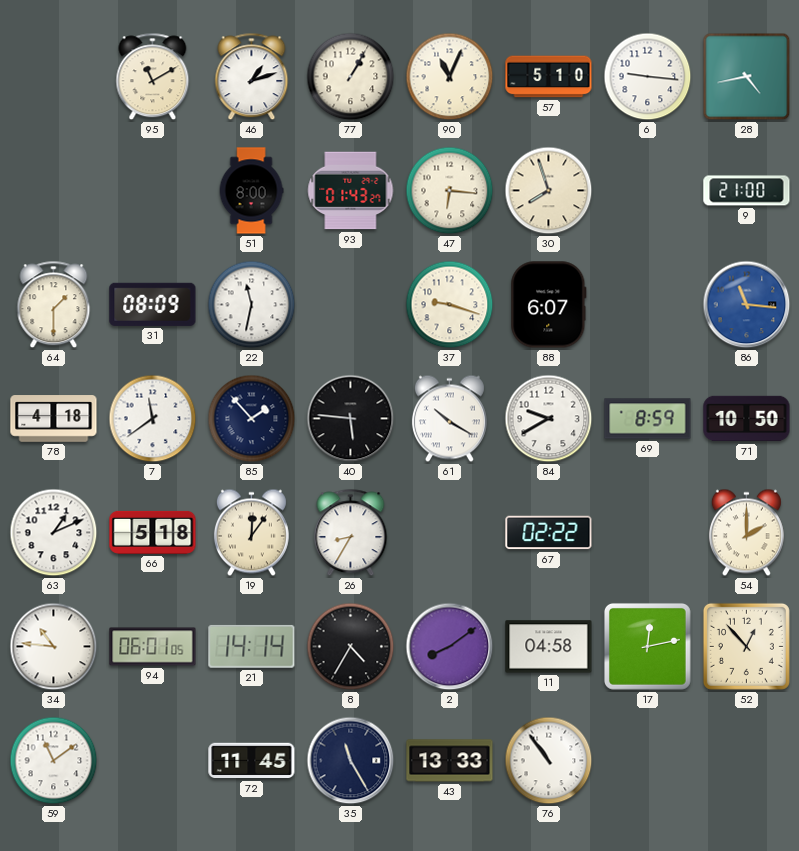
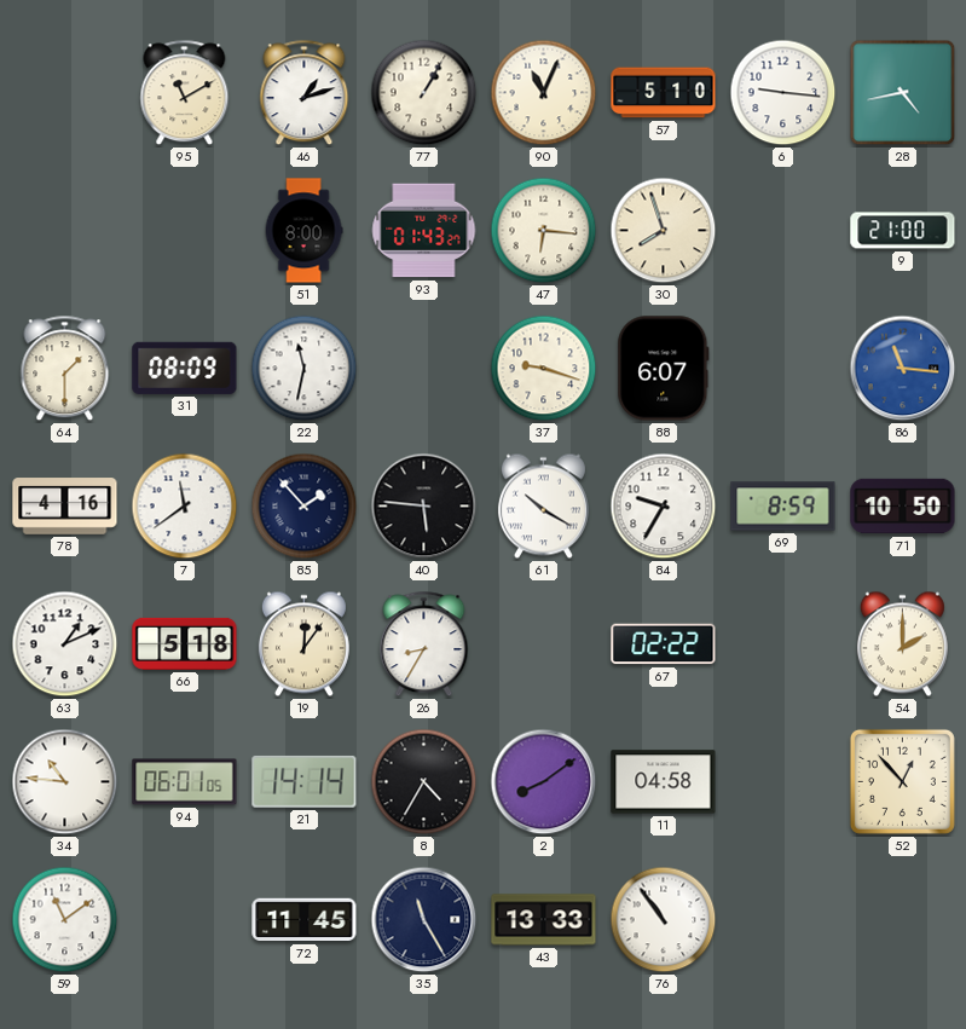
78: 4:18 -> 4:16
84: 9:40 -> 9:35
17: 12:13 -> none
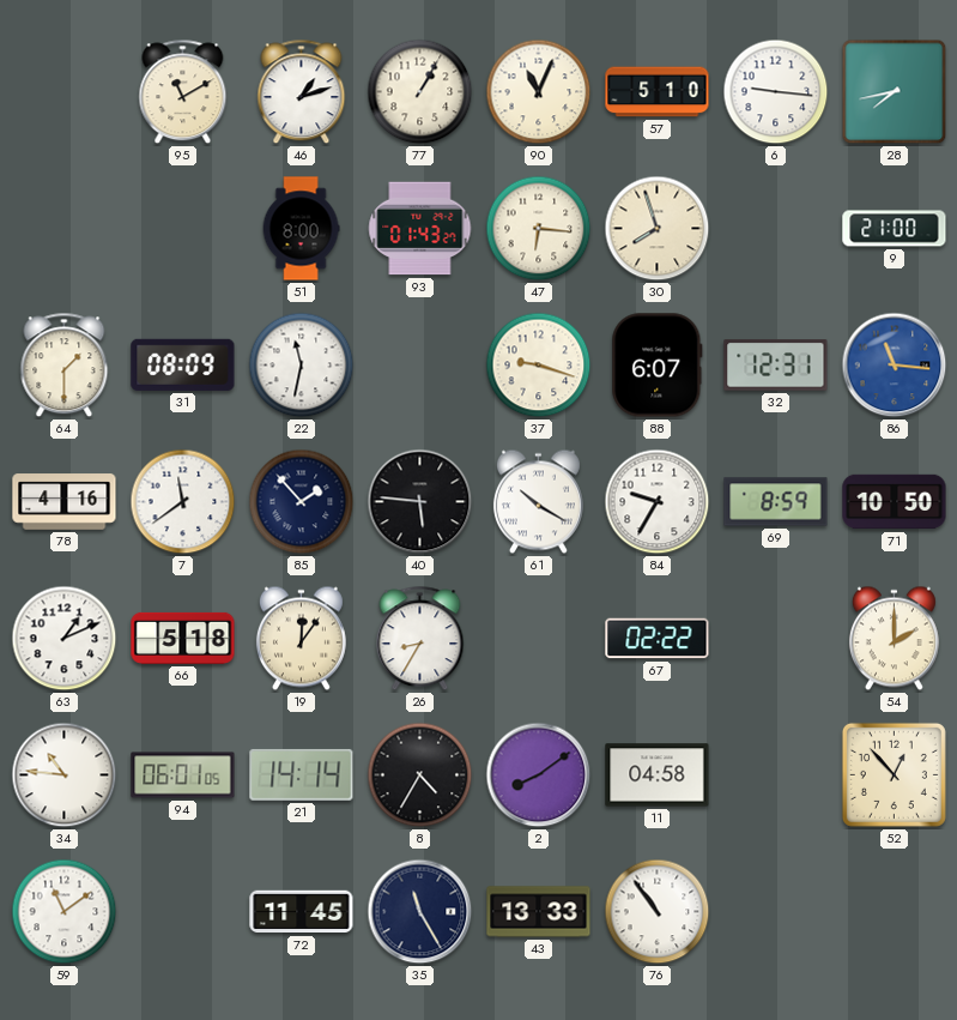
28: 4:43 -> 7:43
32: none -> 12:31
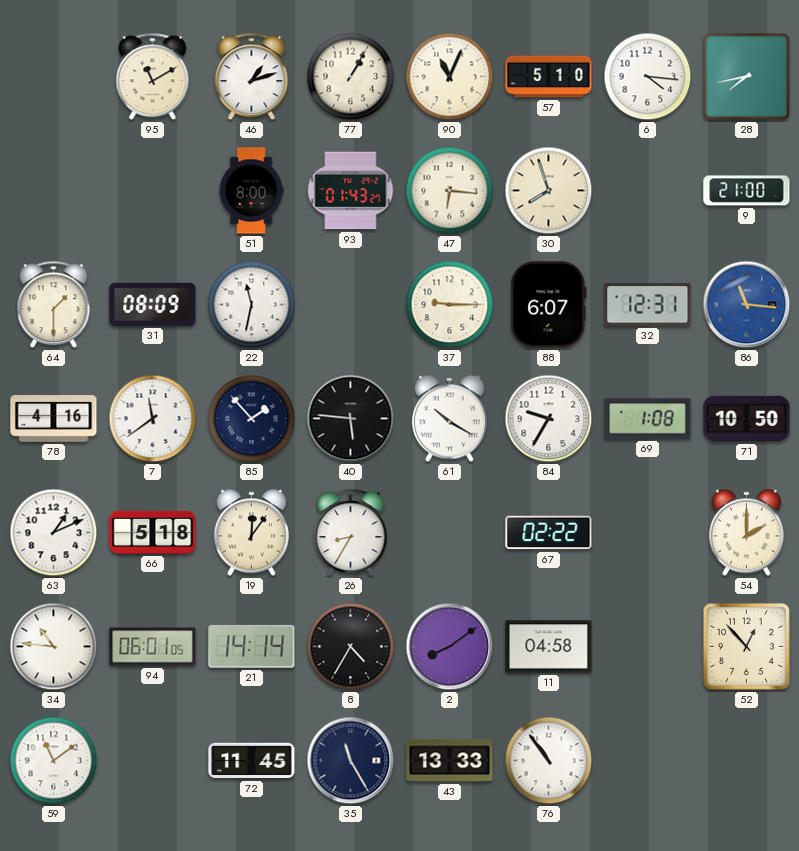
6: 9:16 -> 4:16
37: 9:18 -> 9:15
69: 8:59 -> 1:08
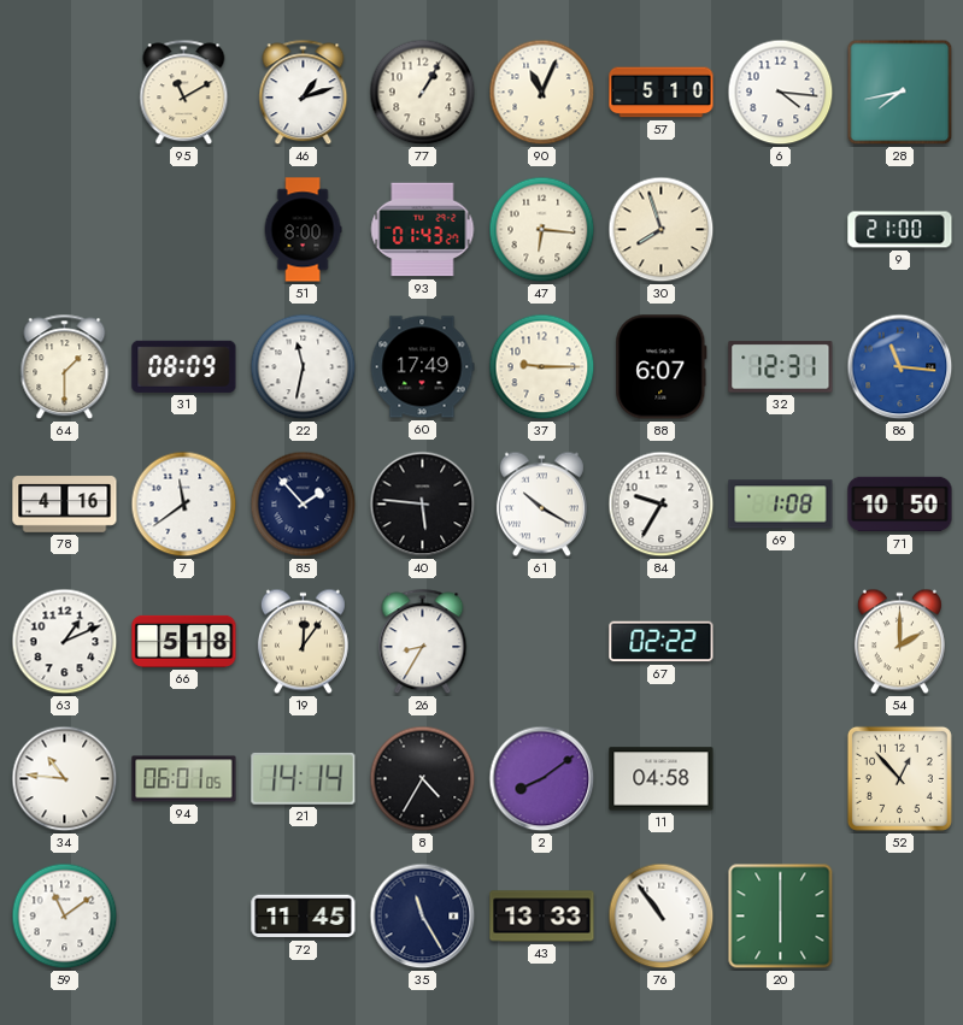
60: none -> 17:49
20: none -> 6:00
